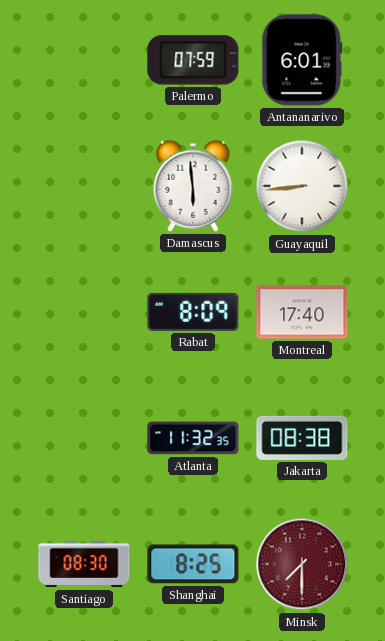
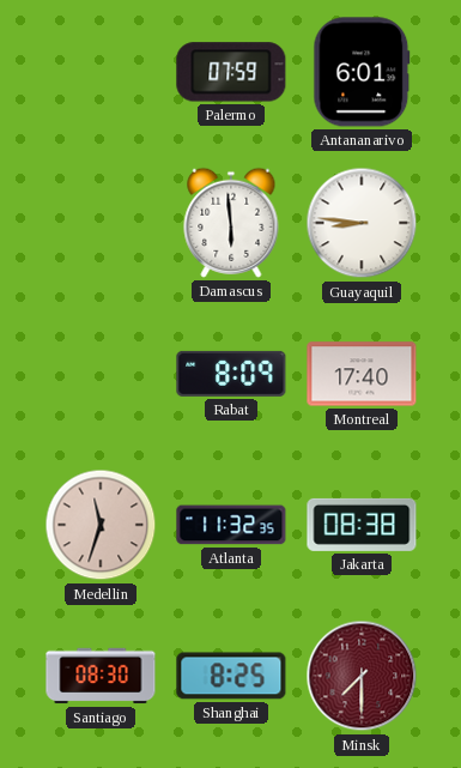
Guayaquil: 8:44 -> 8:46
Medellin: none -> 11:33
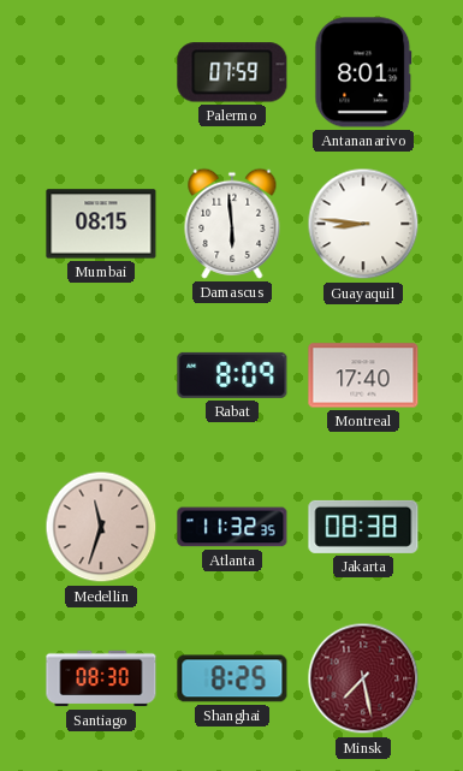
Antananarivo: 6:01 -> 8:01
Mumbai: none -> 08:15
Minsk: 7:30 -> 7:28
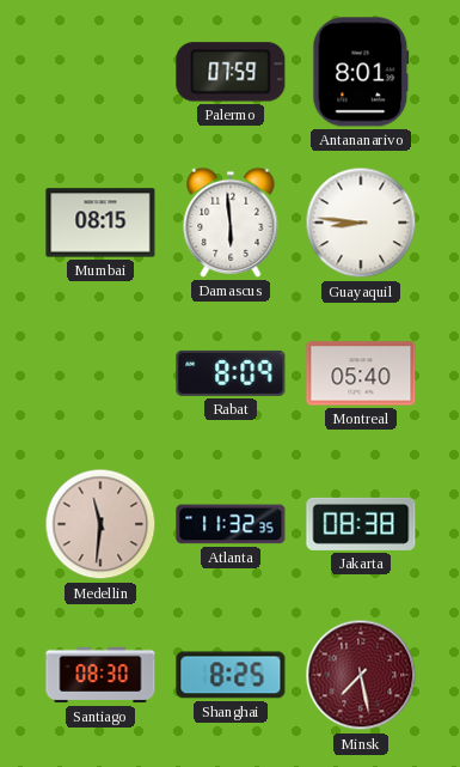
Montreal: 17:40 -> 05:40
Medellin: 11:33 -> 11:31
